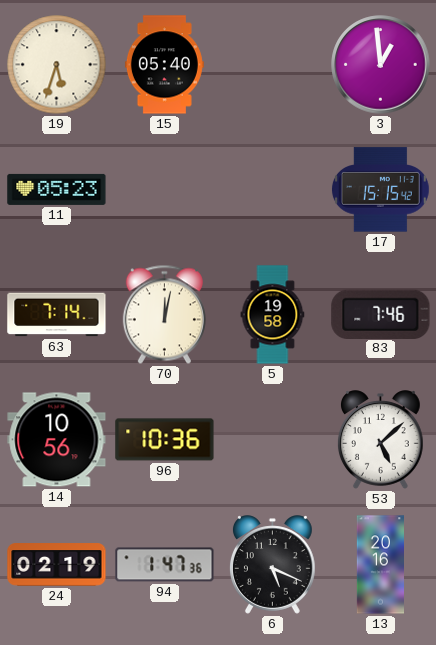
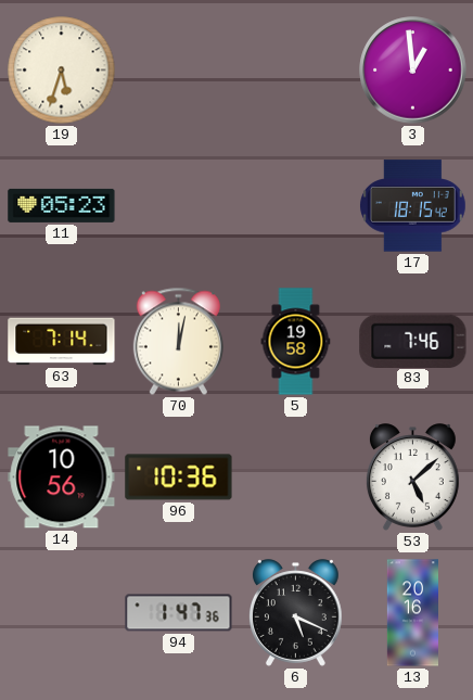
15: 05:40 -> none
17: 15:15 -> 18:15
24: 02:19 -> none
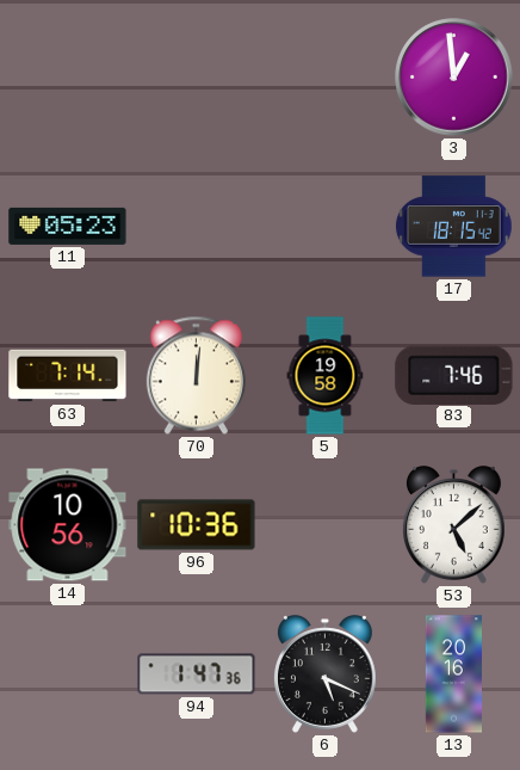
19: 5:33 -> none
70: 12:02 -> 12:01
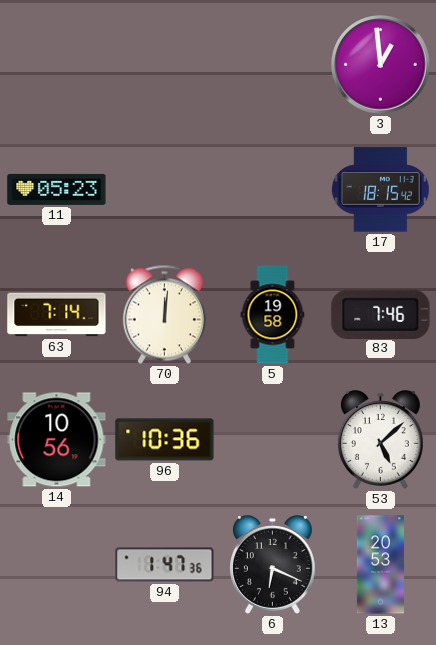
6: 5:19 -> 6:19
13: 20:16 -> 20:53
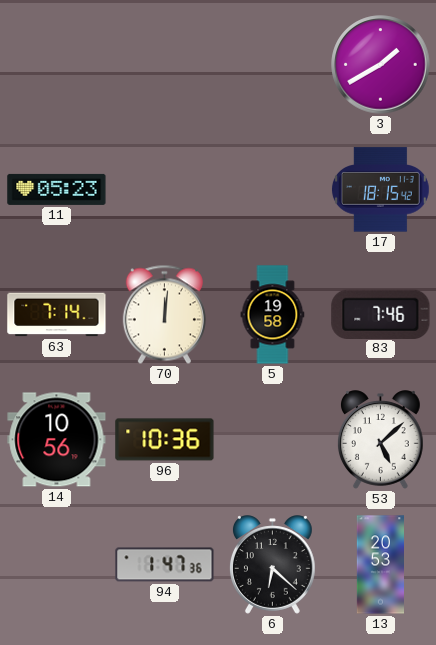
3: 12:59 -> 1:40
6: 6:19 -> 6:22
